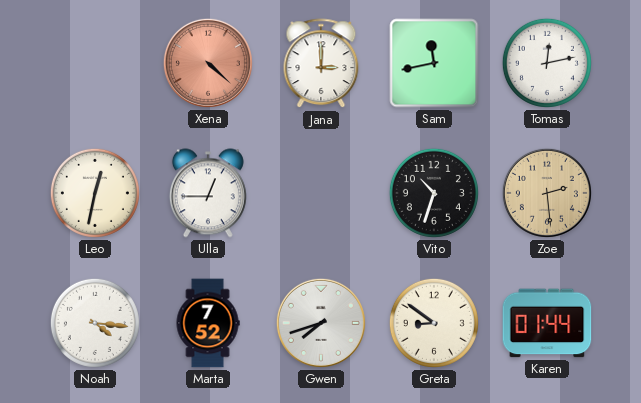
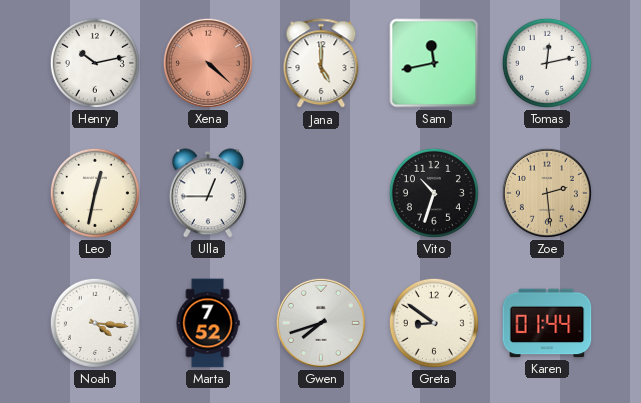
Henry: none -> 10:13
Jana: 3:00 -> 5:00
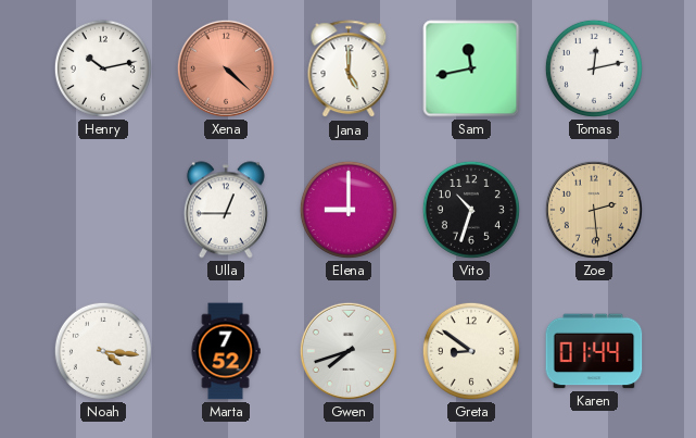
Leo: 12:32 -> none
Elena: none -> 9:00
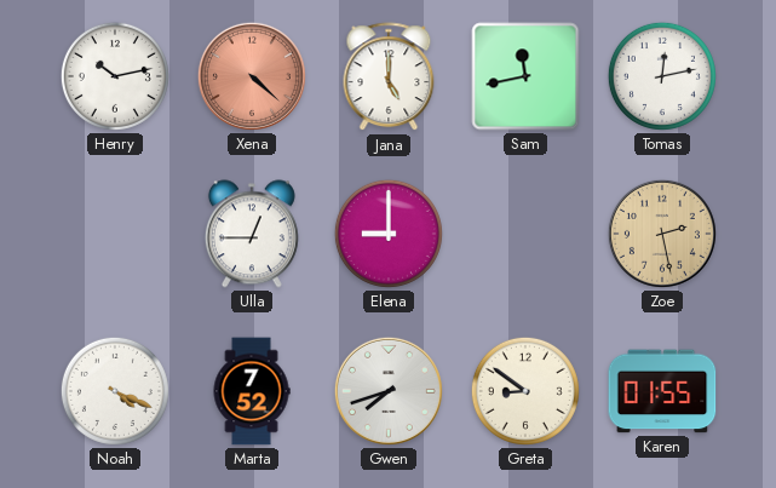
Vito: 10:33 -> none
Zoe: 2:29 -> 2:28
Noah: 4:16 -> 4:19
Karen: 01:44 -> 01:55
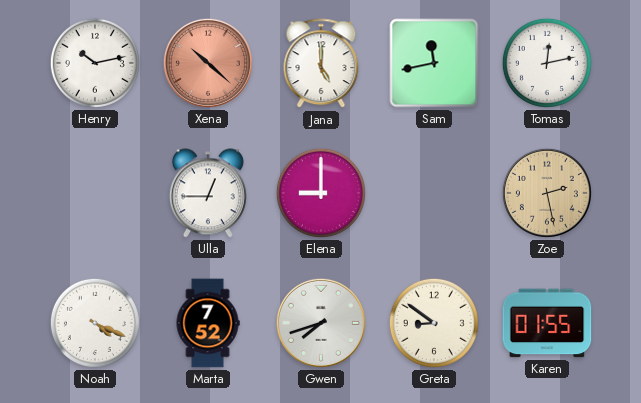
Xena: 4:22 -> 10:22
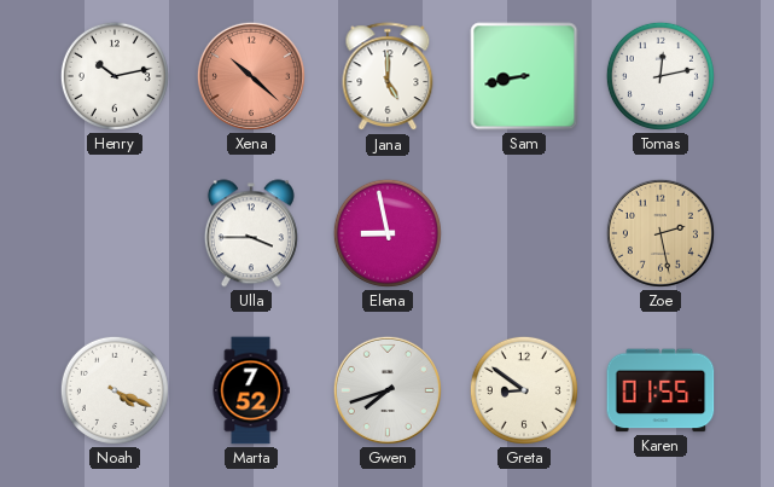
Sam: 11:43 -> 8:43
Ulla: 12:45 -> 3:45
Elena: 9:00 -> 8:58
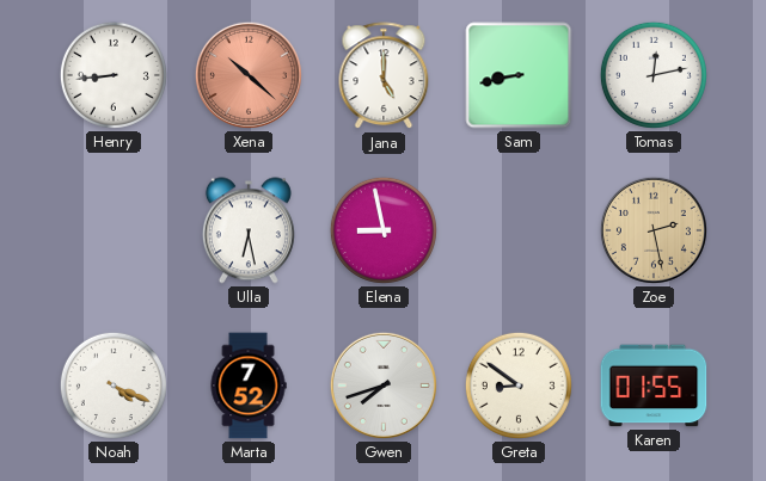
Henry: 10:13 -> 8:44
Ulla: 3:45 -> 6:28
